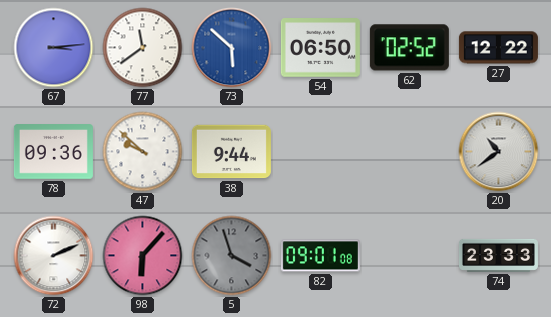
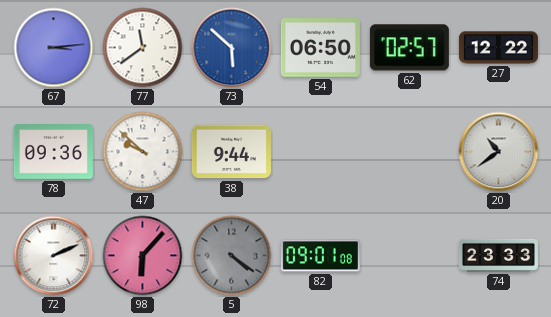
62: 02:52 -> 02:57
5: 3:57 -> 4:21
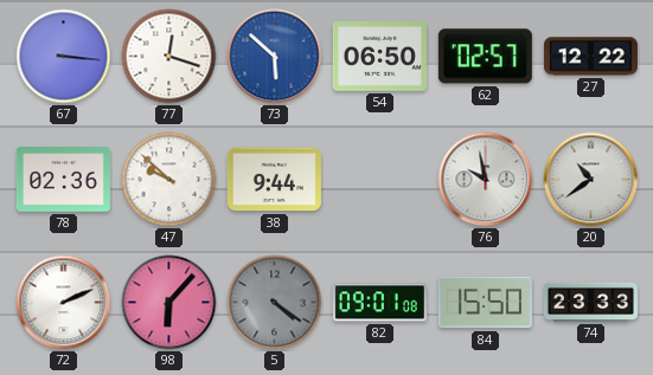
67: 3:14 -> 3:16
77: 11:39 -> 12:18
78: 09:36 -> 02:36
76: none -> 9:58
84: none -> 15:50
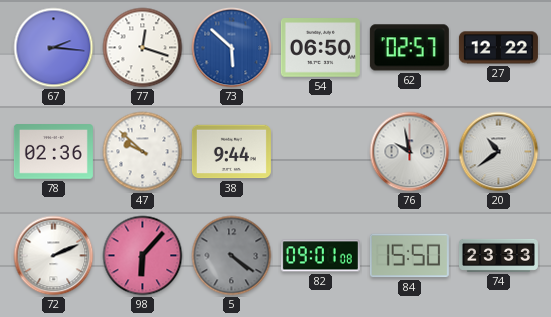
67: 3:16 -> 2:16
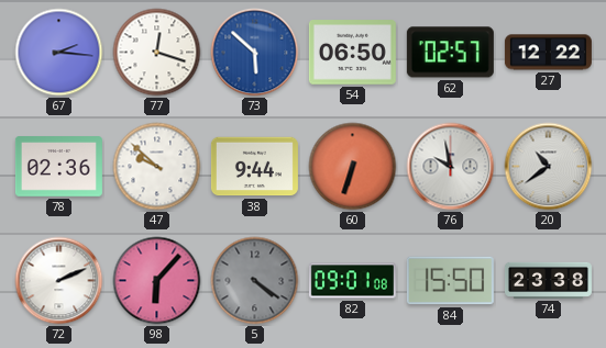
60: none -> 6:33
74: 23:33 -> 23:38
